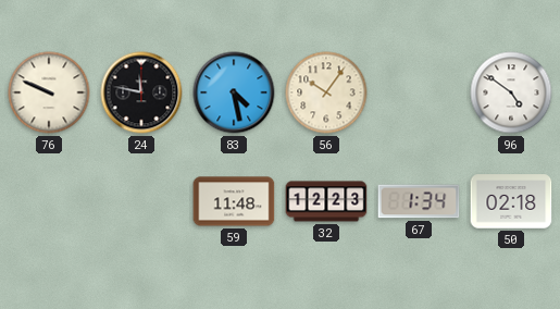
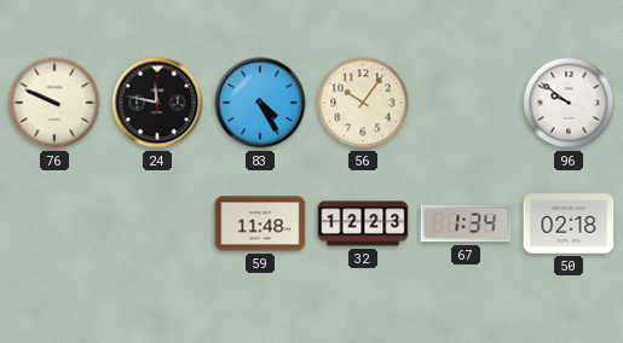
83: 4:28 -> 4:25
96: 4:51 -> 9:51
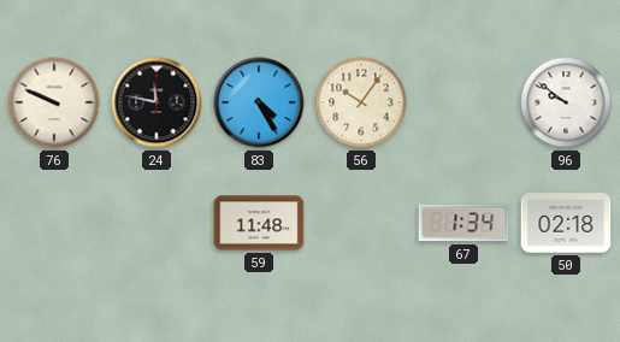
32: 12:23 -> none
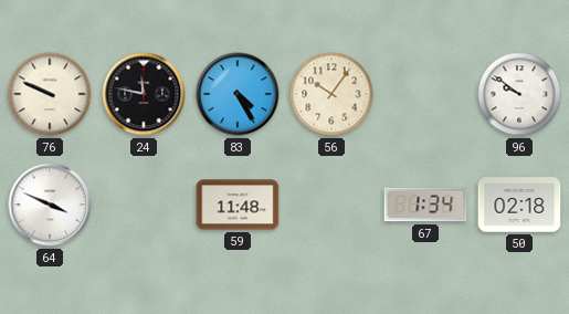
64: none -> 3:49
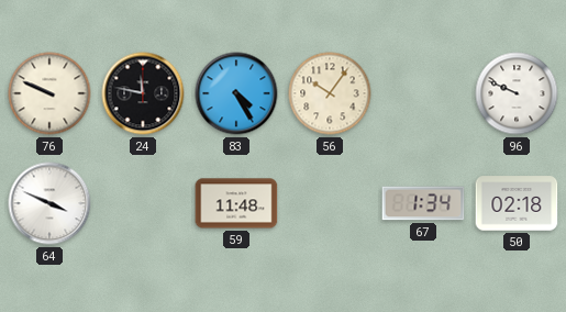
96: 9:51 -> 9:49
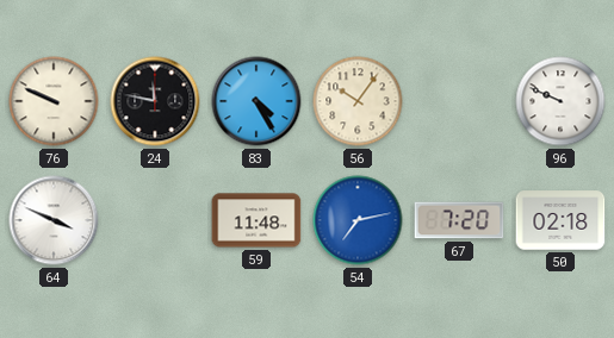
54: none -> 7:13
67: 1:34 -> 7:20
